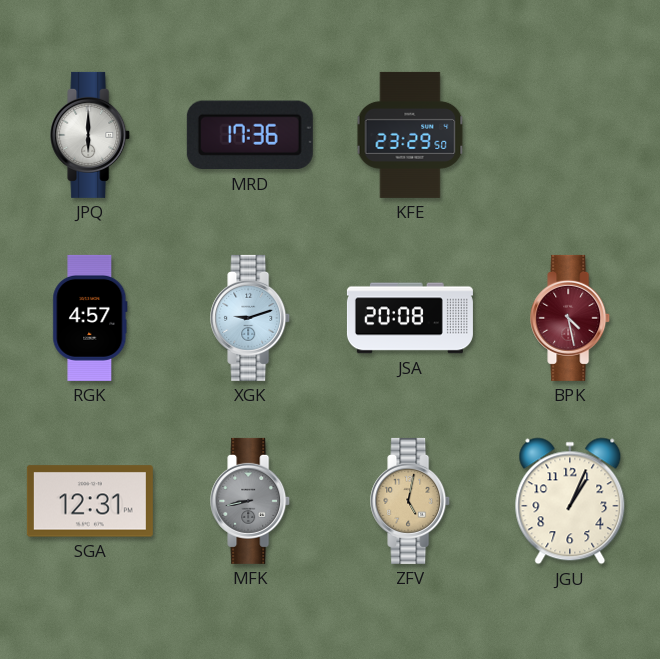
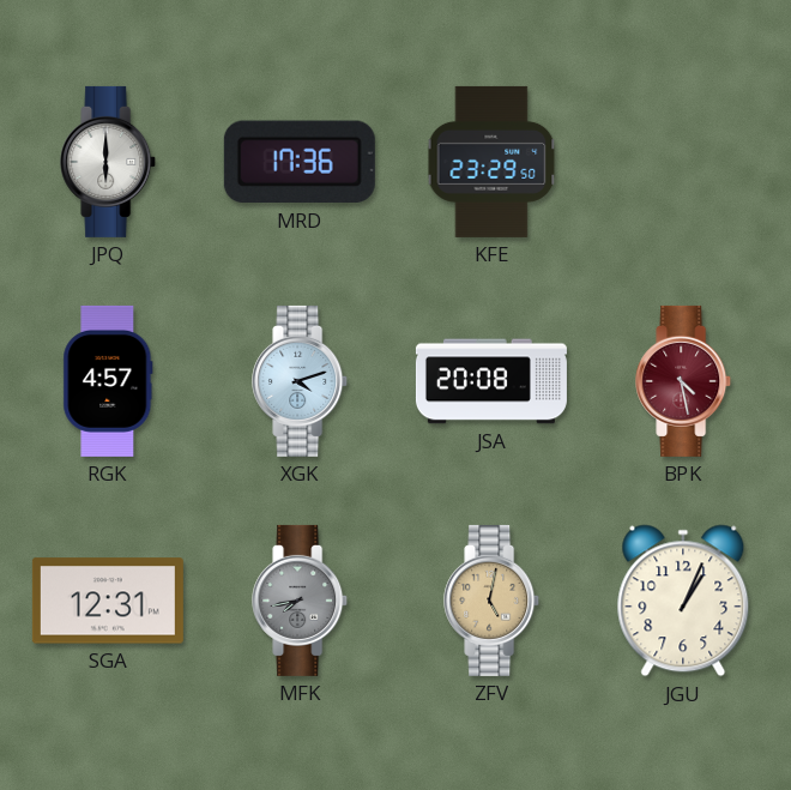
XGK: 9:12 -> 4:12
MFK: 8:43 -> 7:43
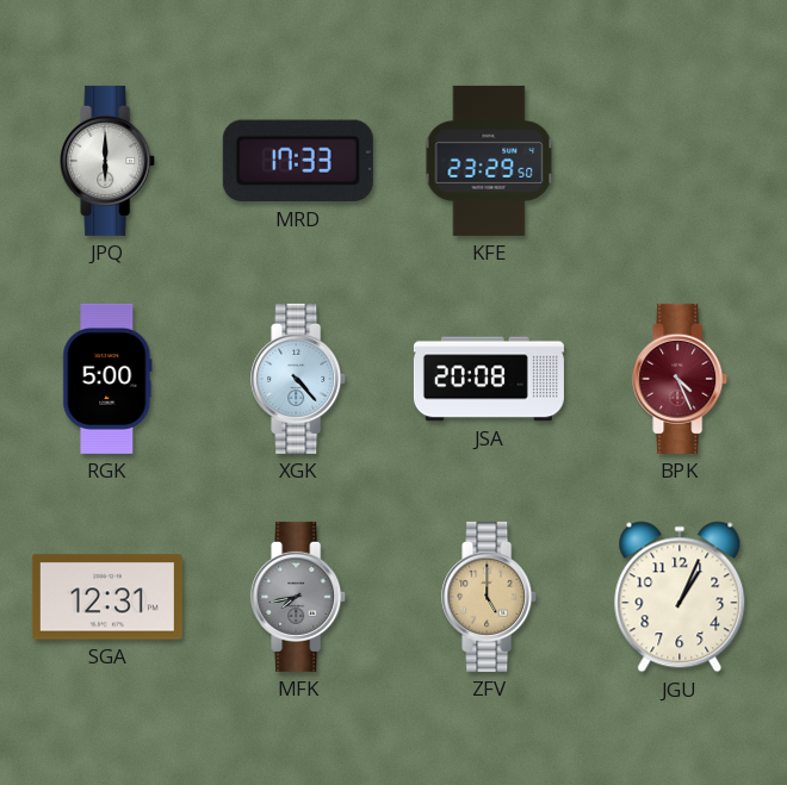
MRD: 17:36 -> 17:33
RGK: 4:57 -> 5:00
XGK: 4:12 -> 4:23
BPK: 4:28 -> 4:26
ZFV: 5:02 -> 5:00
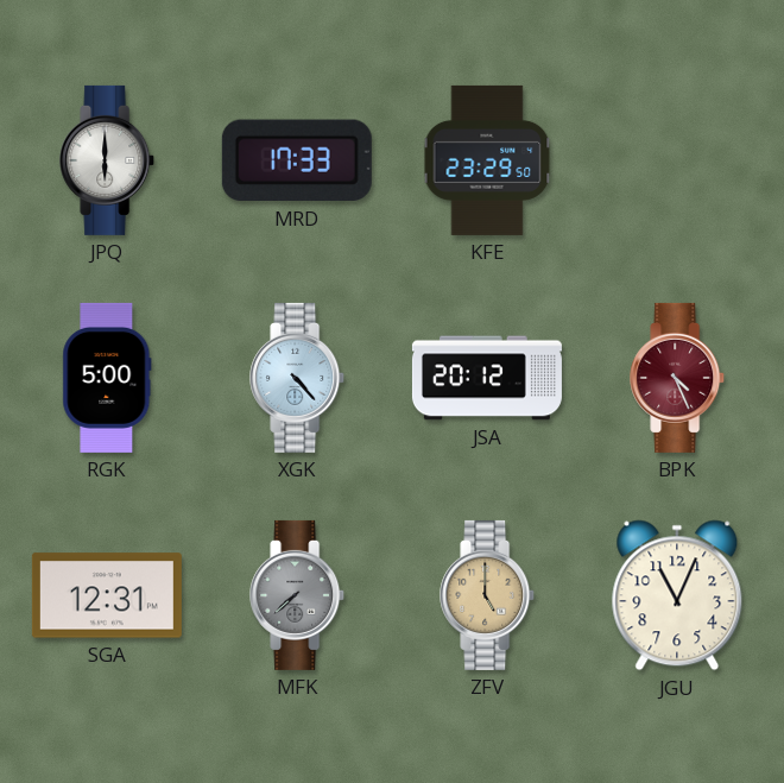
JSA: 20:08 -> 20:12
MFK: 7:43 -> 7:38
JGU: 1:04 -> 11:04
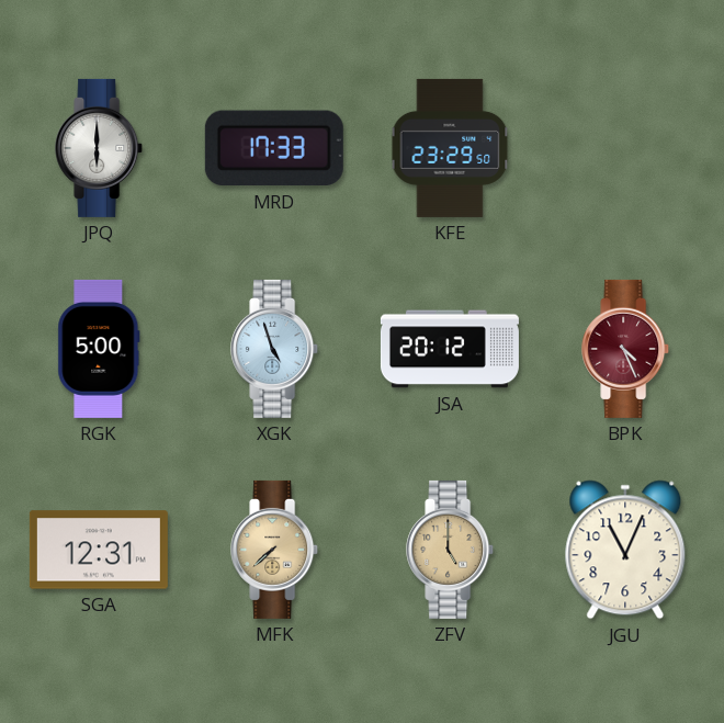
XGK: 4:23 -> 4:57
MFK dial: grey -> champagne
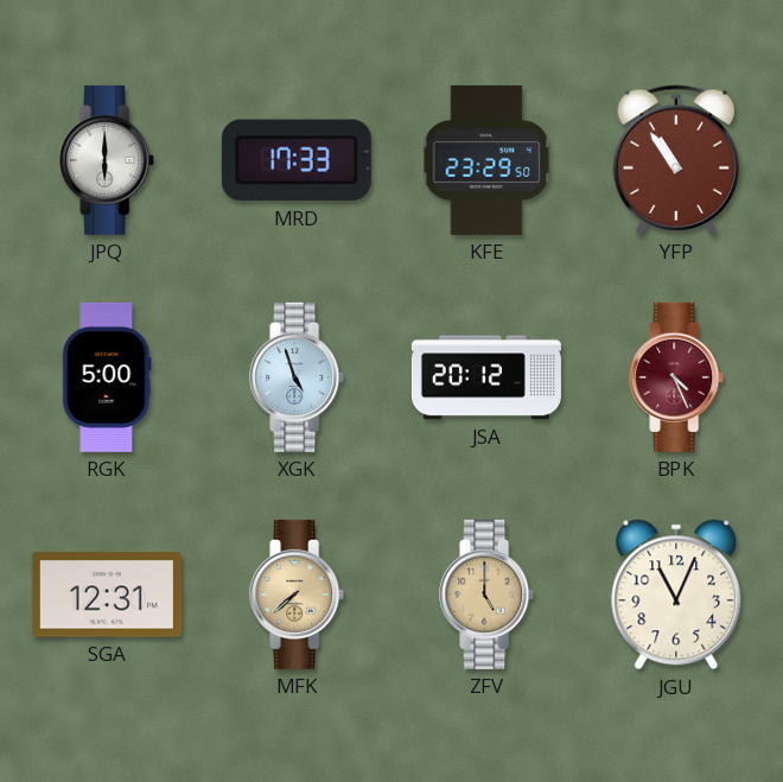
YFP: none -> 10:54
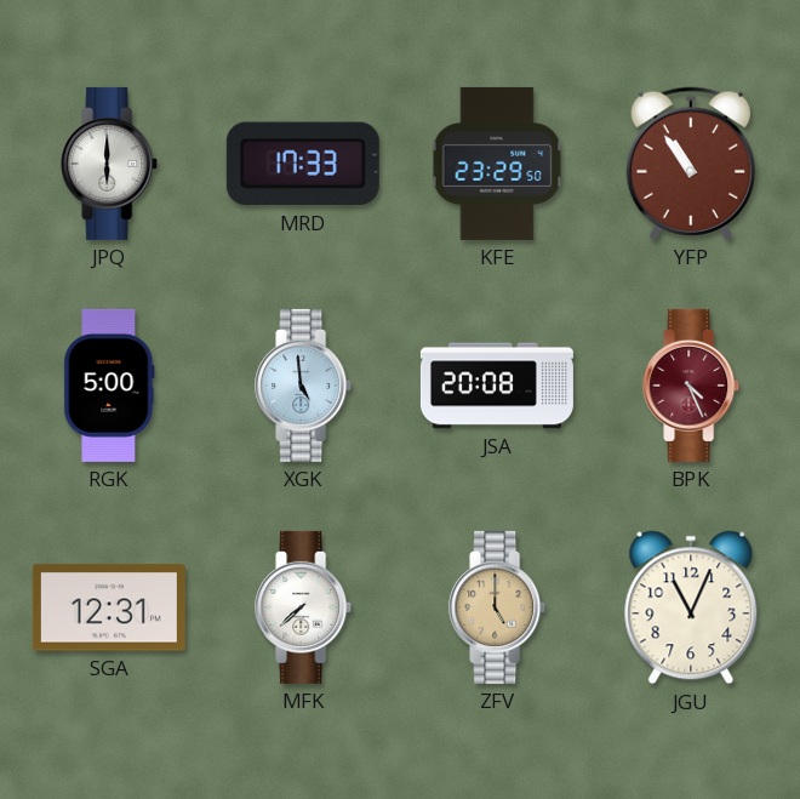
XGK: 4:57 -> 4:59
JSA: 20:12 -> 20:08
MFK dial: champagne -> white
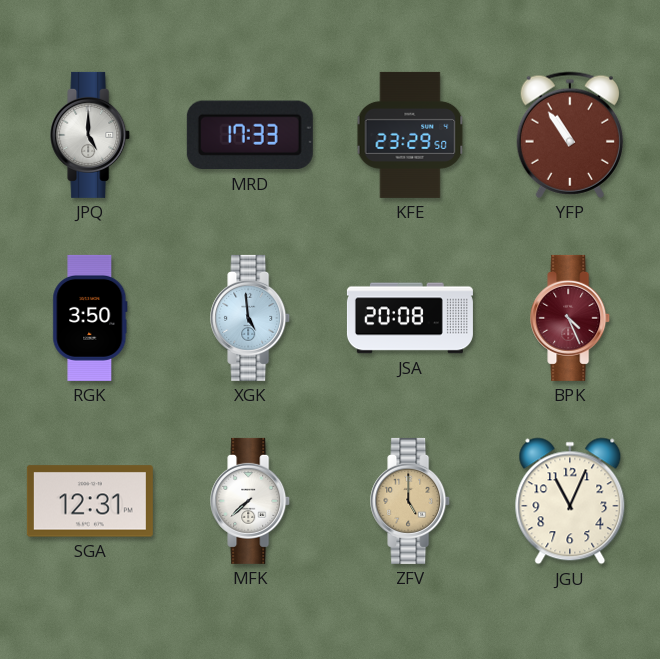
JPQ: 6:00 -> 5:00
RGK: 5:00 -> 3:50
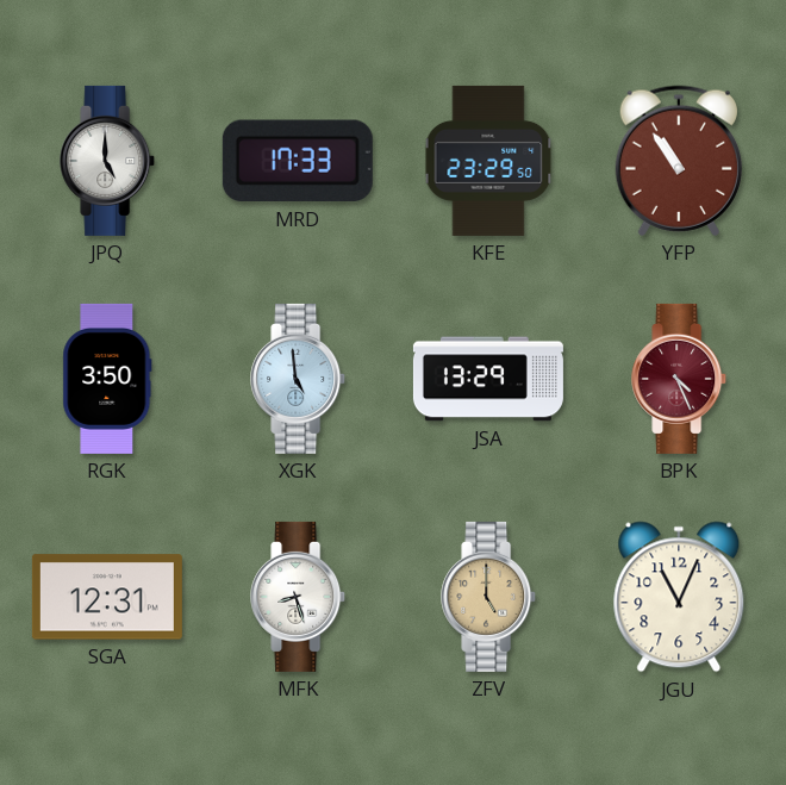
JSA: 20:08 -> 13:29
MFK: 7:38 -> 8:27
